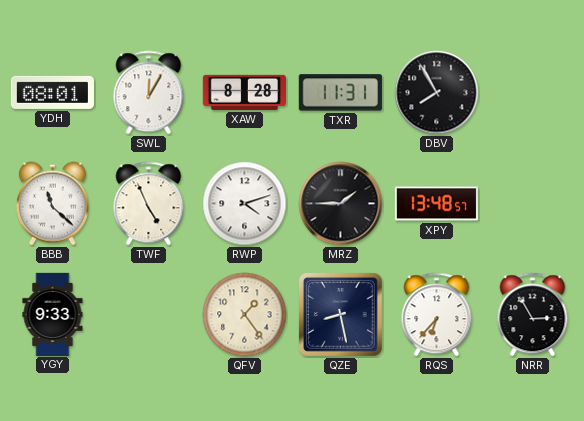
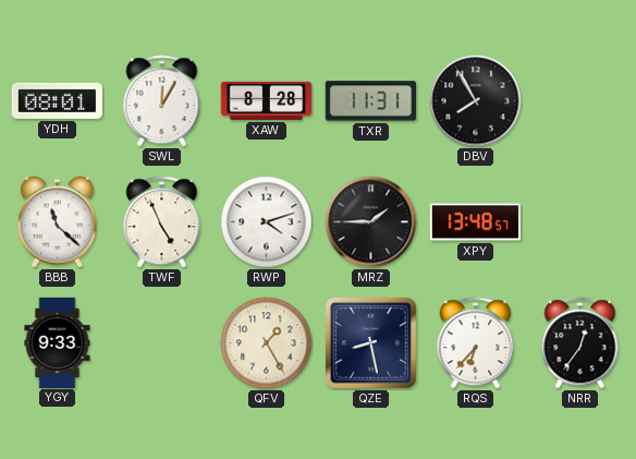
QFV: 1:24 -> 1:25
NRR: 2:55 -> 12:36
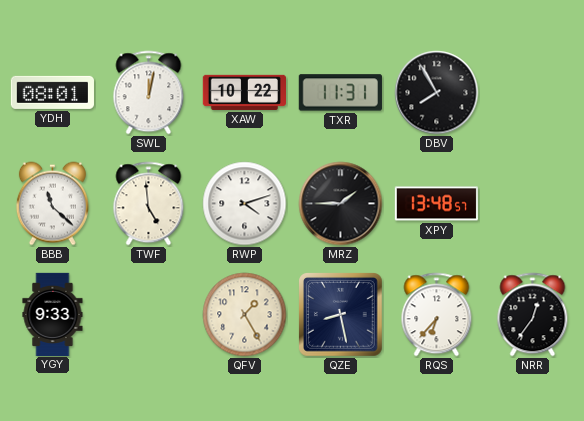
SWL: 12:05 -> 12:02
XAW: 8:28 -> 10:22
TWF: 4:56 -> 4:59
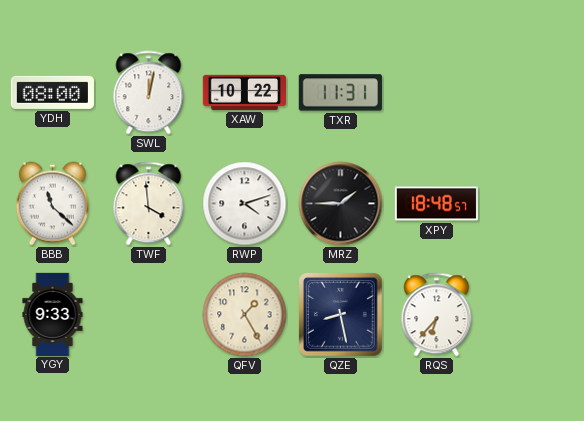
YDH: 08:01 -> 08:00
DBV: 7:55 -> none
TWF: 4:59 -> 3:59
XPY: 13:48 -> 18:48
NRR: 12:36 -> none
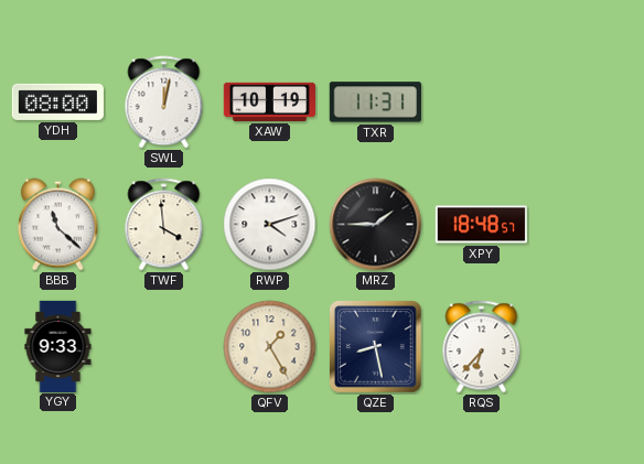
XAW: 10:22 -> 10:19
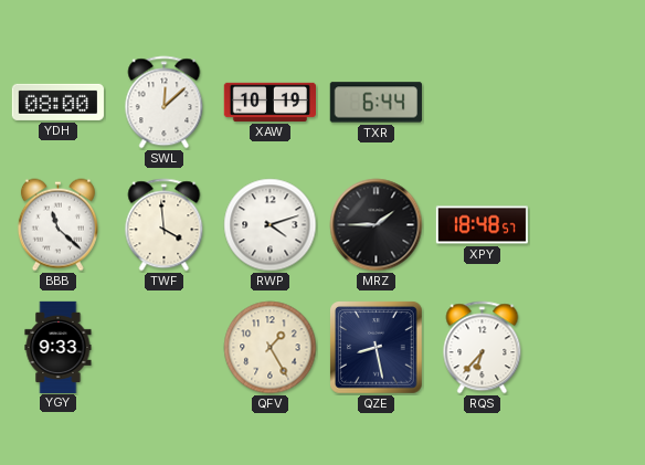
SWL: 12:02 -> 12:08
TXR: 11:31 -> 6:44
